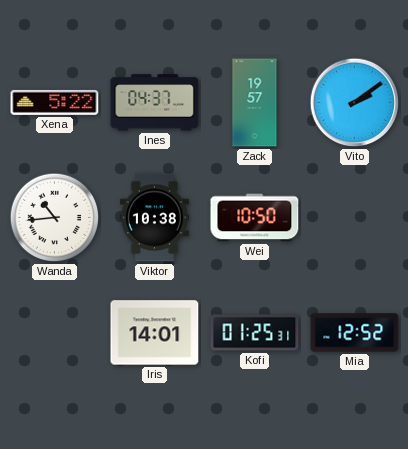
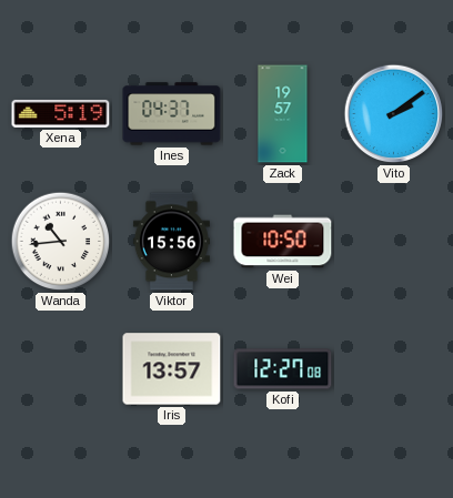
Xena: 5:22 -> 5:19
Viktor: 10:38 -> 15:56
Iris: 14:01 -> 13:57
Kofi: 01:25 -> 12:27
Mia: 12:52 -> none
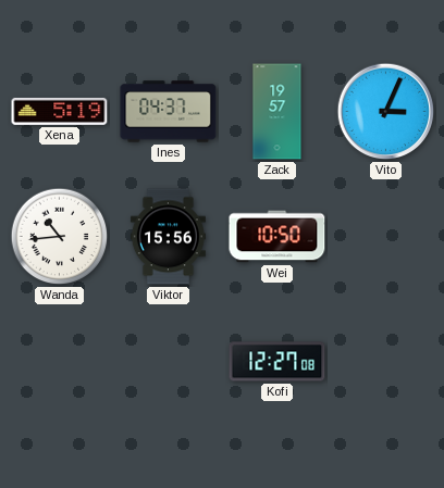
Vito: 2:09 -> 3:04
Iris: 13:57 -> none
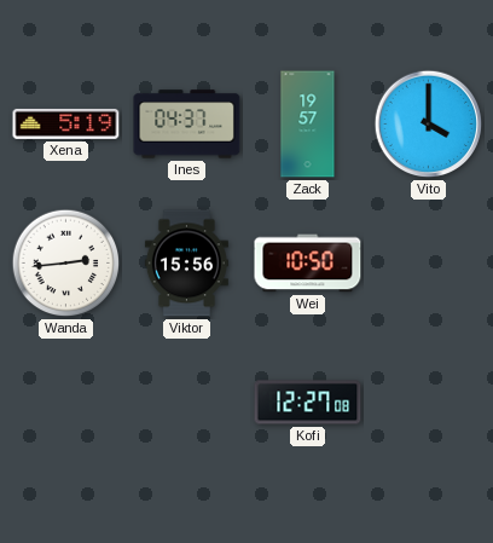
Vito: 3:04 -> 4:00
Wanda: 10:44 -> 2:44
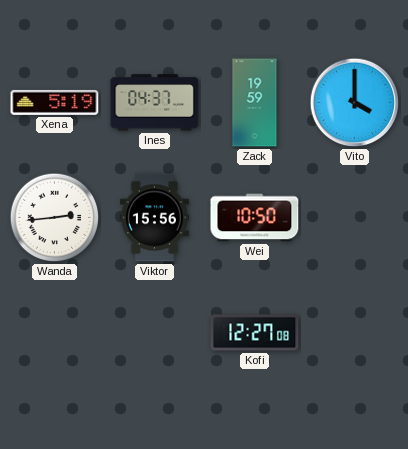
Zack: 19:57 -> 19:59
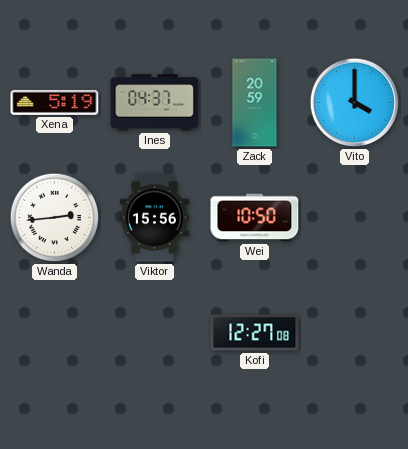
Zack: 19:59 -> 20:59
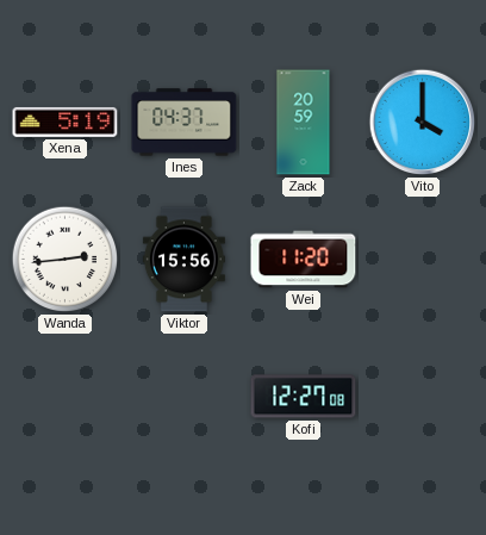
Wei: 10:50 -> 11:20
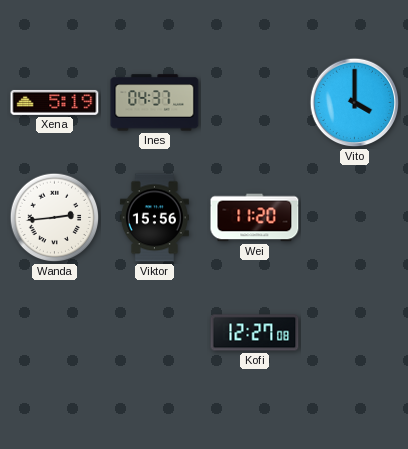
Zack: 20:59 -> none
